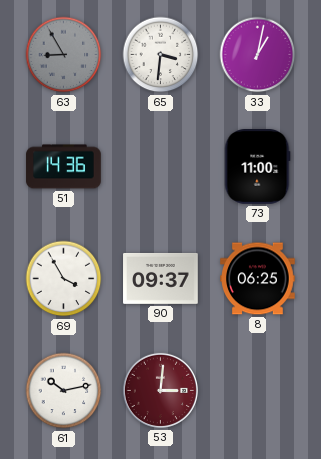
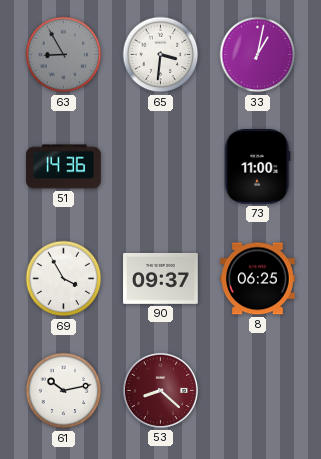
53: 3:01 -> 8:22
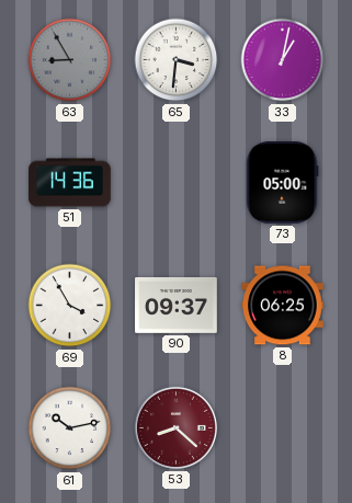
73: 11:00 -> 05:00
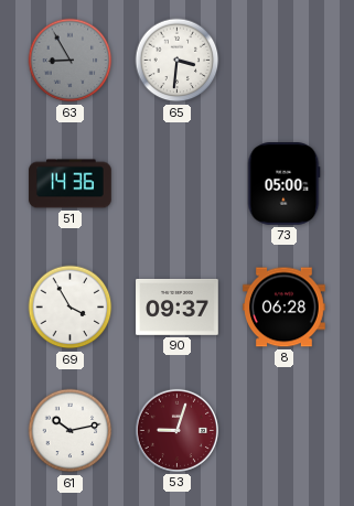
33: 1:02 -> none
8: 06:25 -> 06:28
53: 8:22 -> 9:03
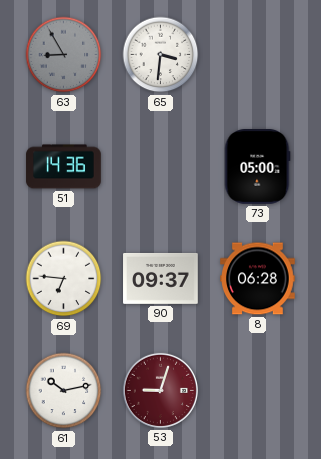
69: 3:55 -> 6:46
